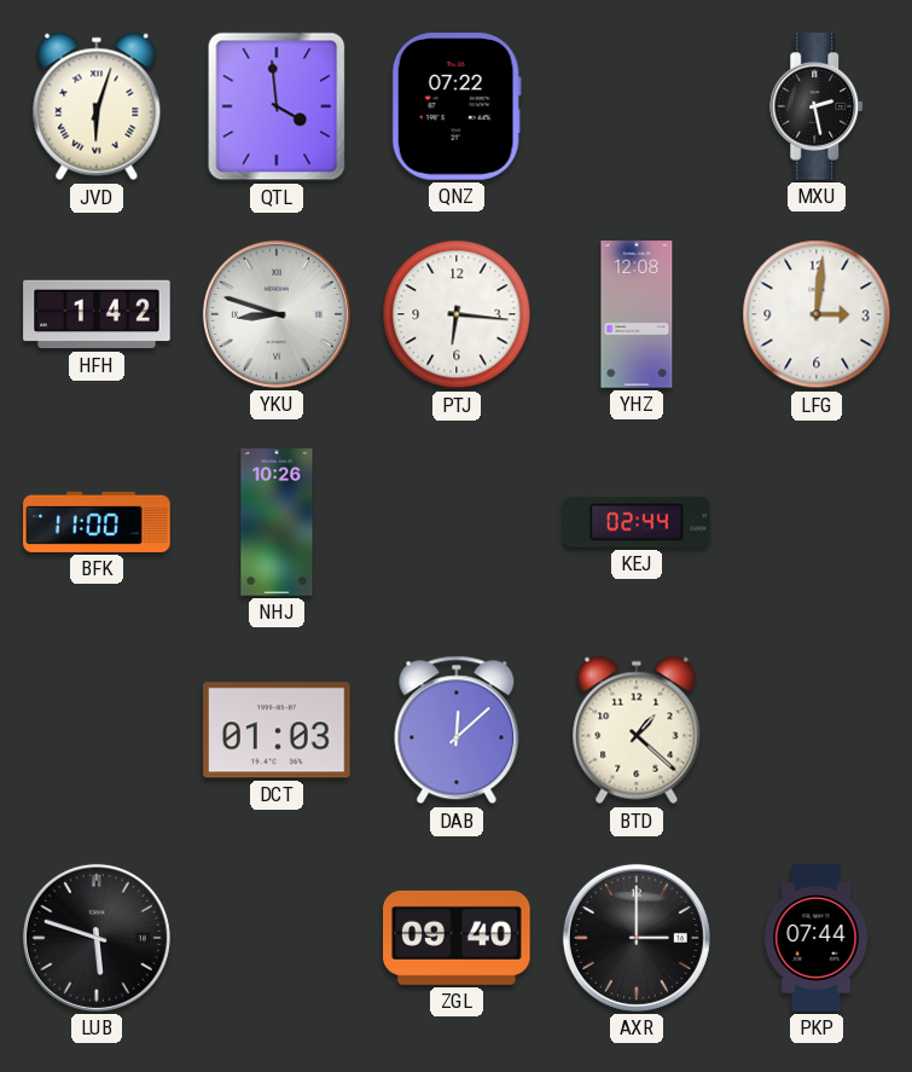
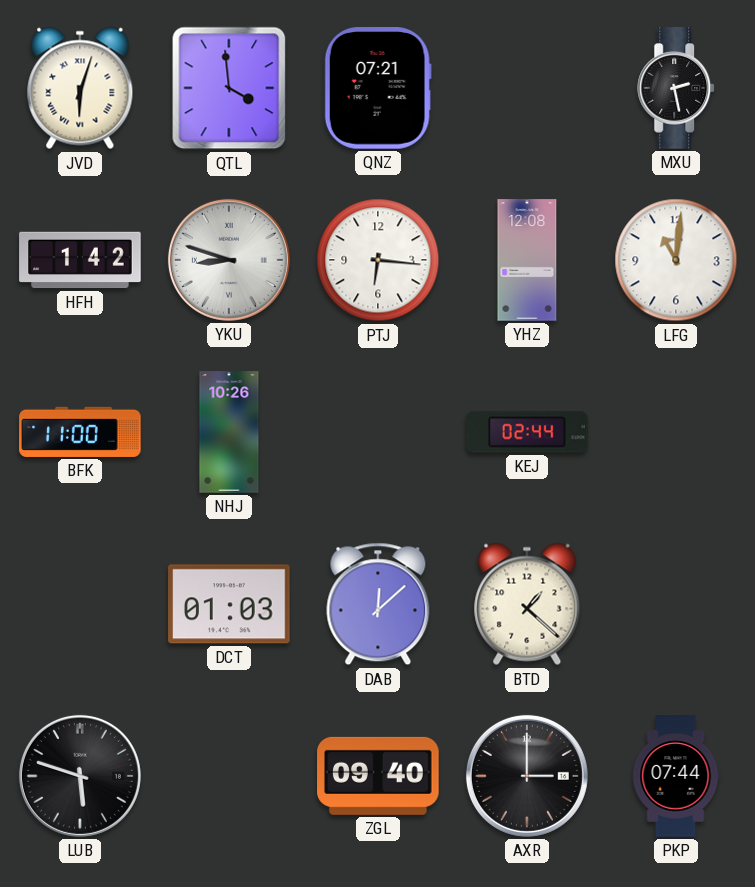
QNZ: 07:22 -> 07:21
LFG: 3:01 -> 11:01
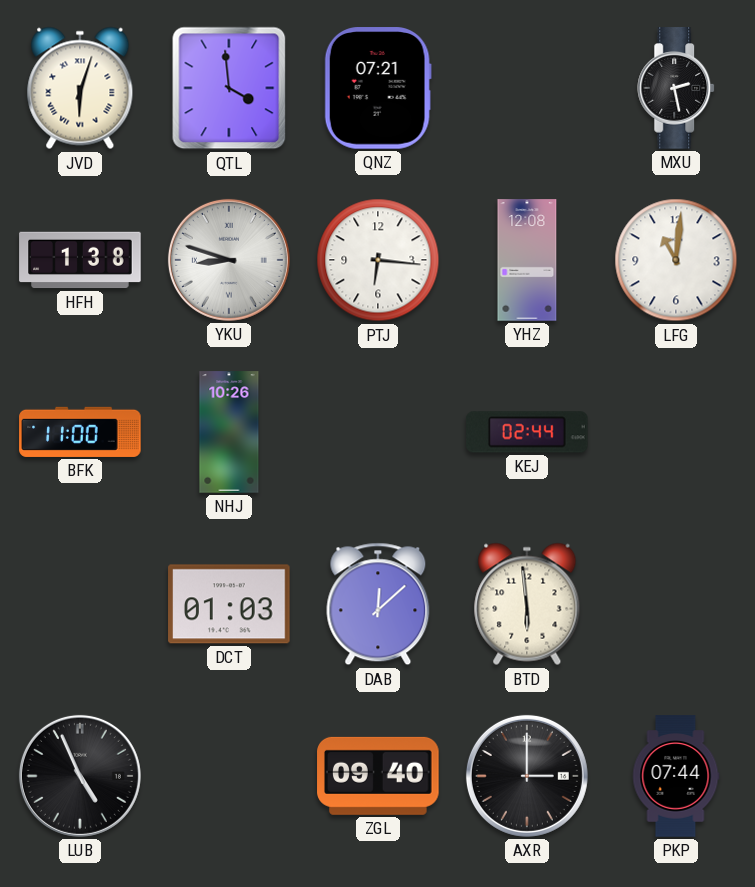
HFH: 1:42 -> 1:38
BTD: 1:22 -> 5:59
LUB: 5:48 -> 4:56
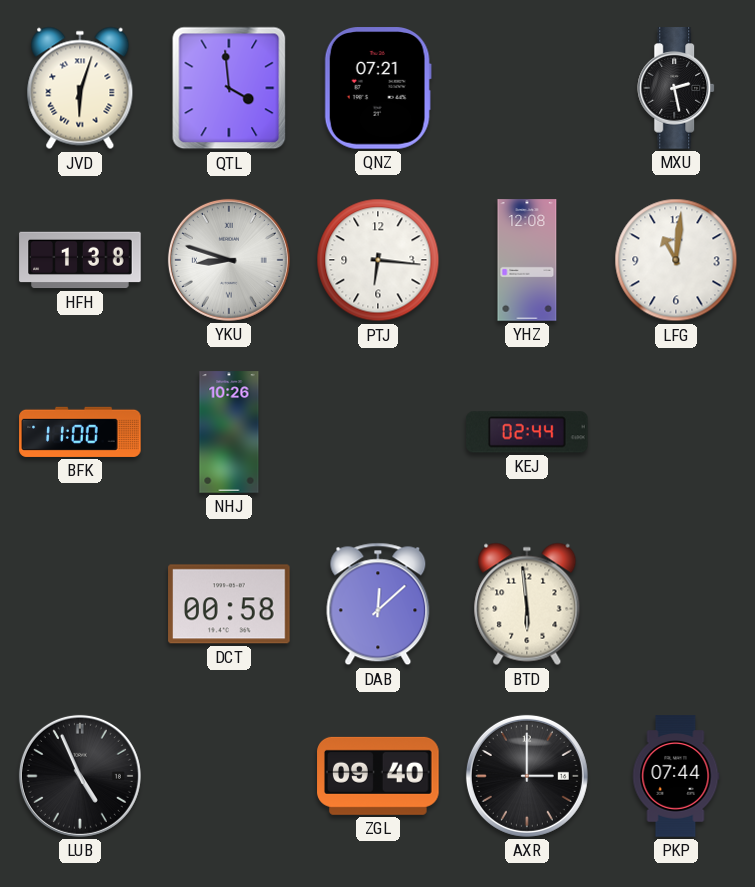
DCT: 01:03 -> 00:58
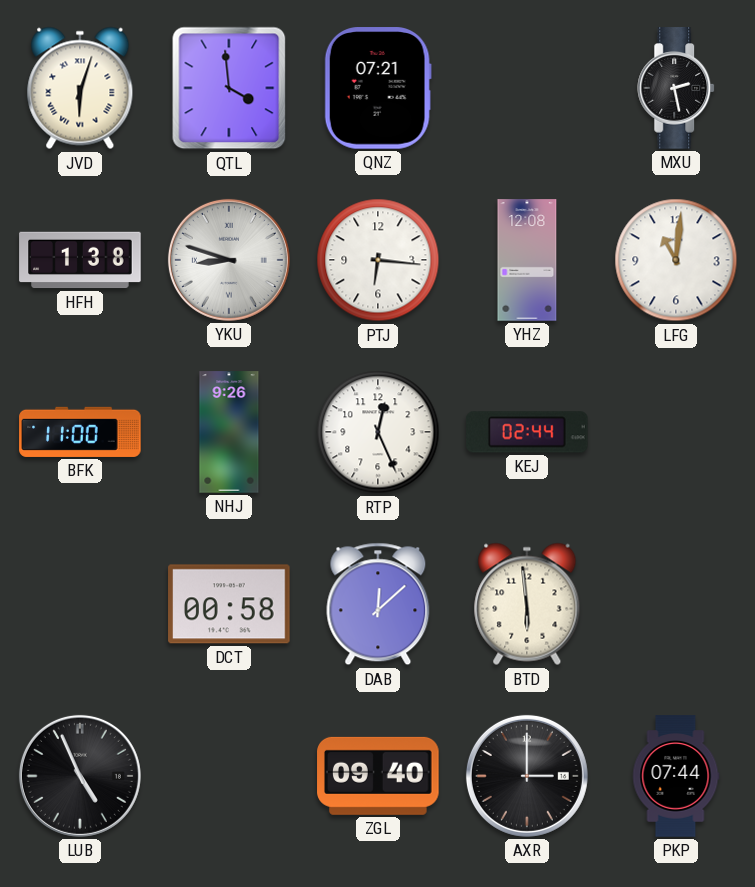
NHJ: 10:26 -> 9:26
RTP: none -> 12:26
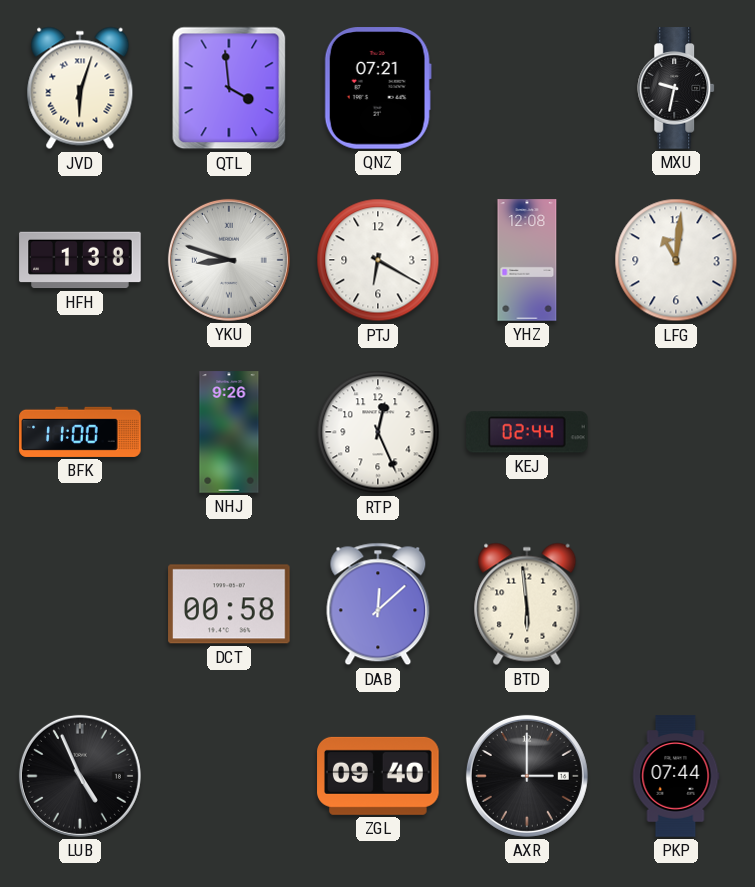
MXU: 2:28 -> 9:32
PTJ: 6:16 -> 6:20
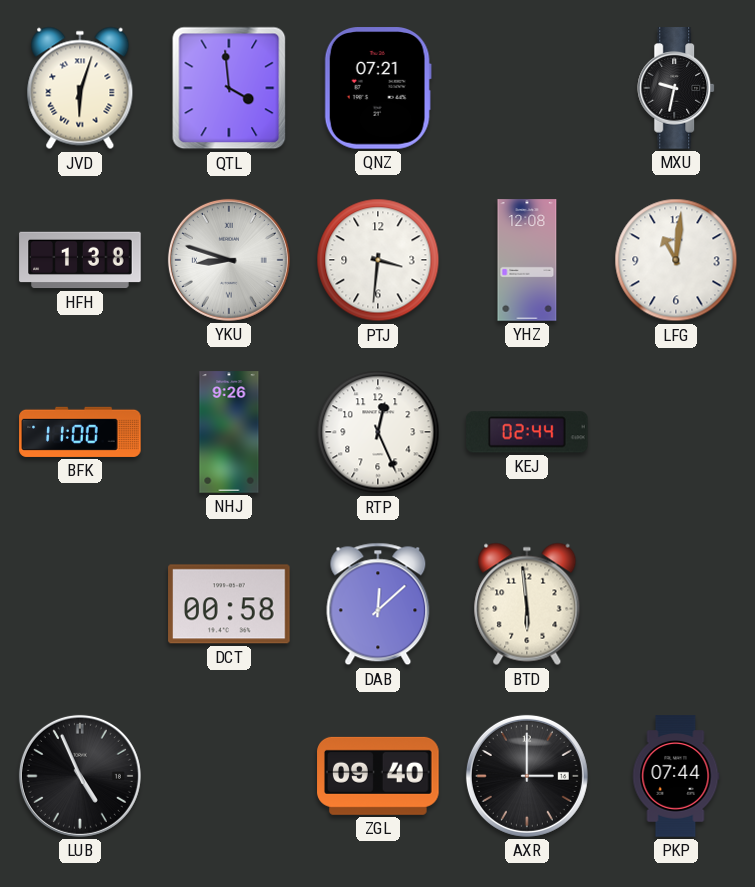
PTJ: 6:20 -> 3:31
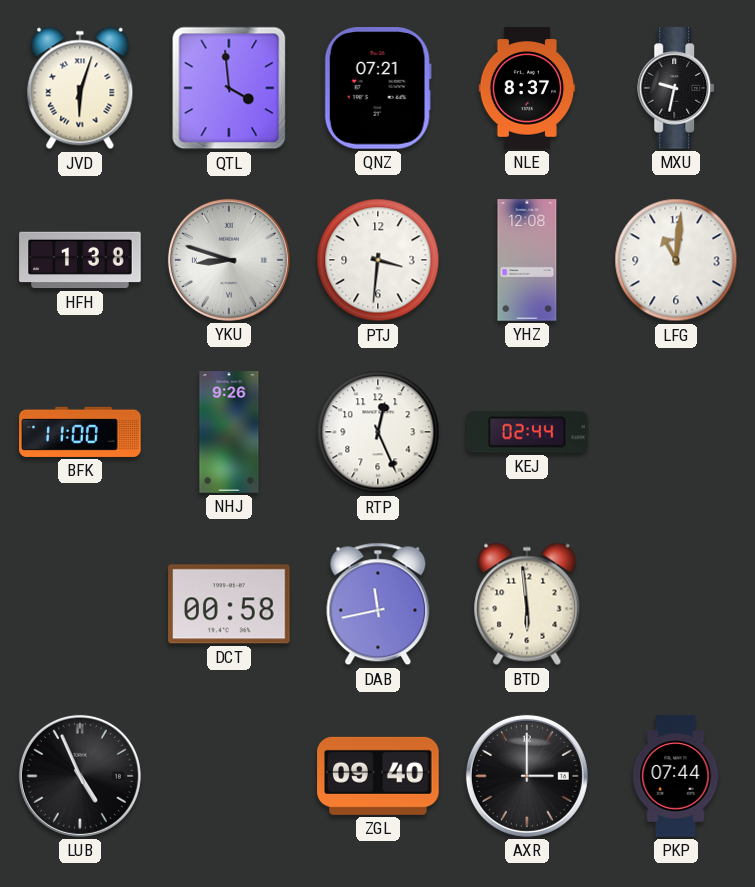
NLE: none -> 8:37
DAB: 12:08 -> 11:43
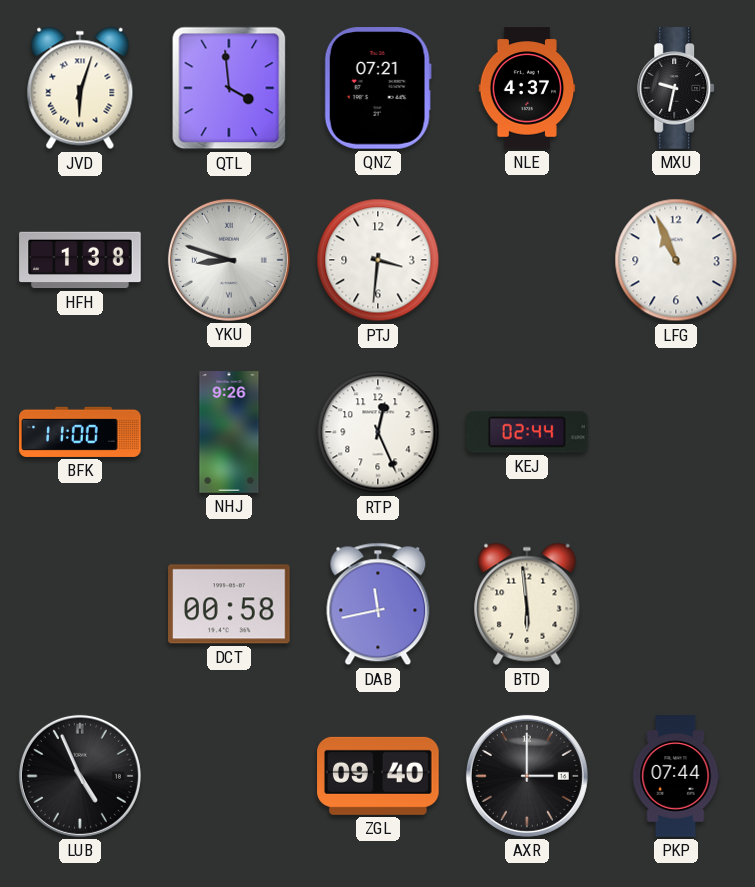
NLE: 8:37 -> 4:37
YHZ: 12:08 -> none
LFG: 11:01 -> 10:56
